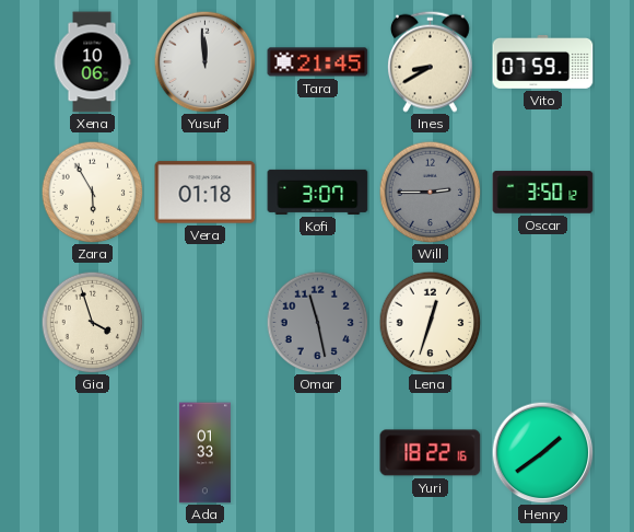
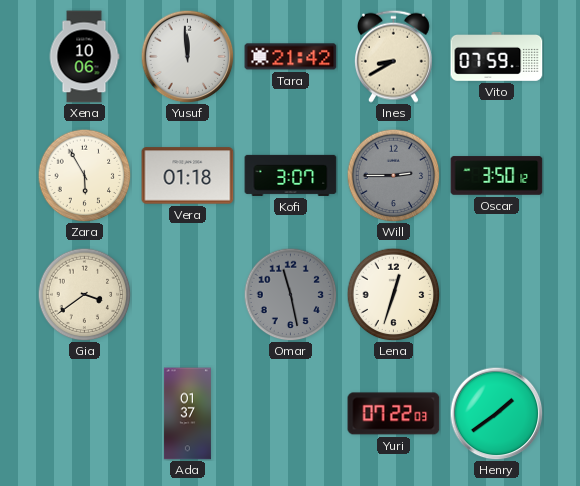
Tara: 21:45 -> 21:42
Gia: 3:57 -> 3:39
Ada: 01:33 -> 01:37
Yuri: 18:22 -> 07:22
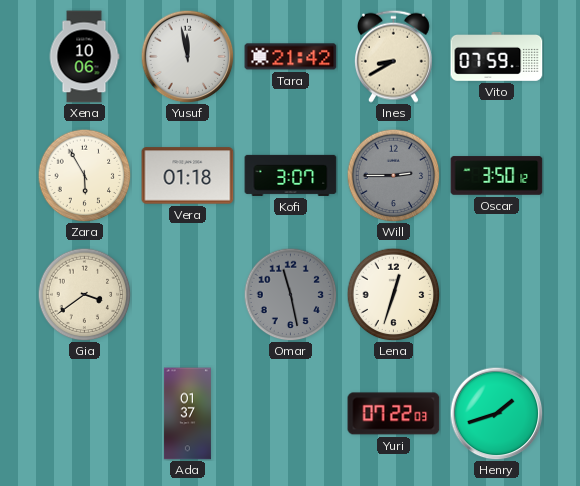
Yusuf: 11:59 -> 11:58
Henry: 1:39 -> 1:42
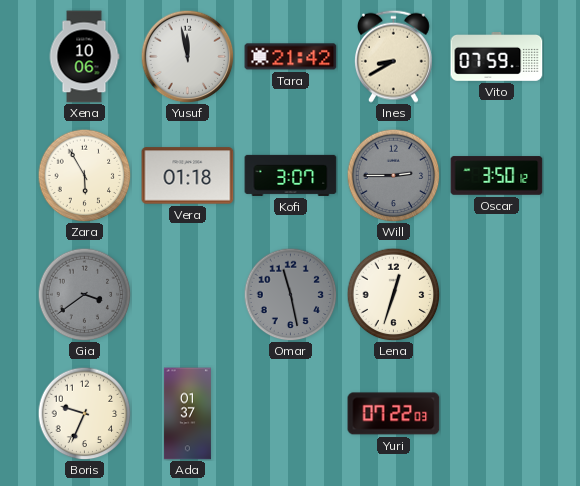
Gia dial: cream -> grey
Boris: none -> 9:34
Henry: 1:42 -> none
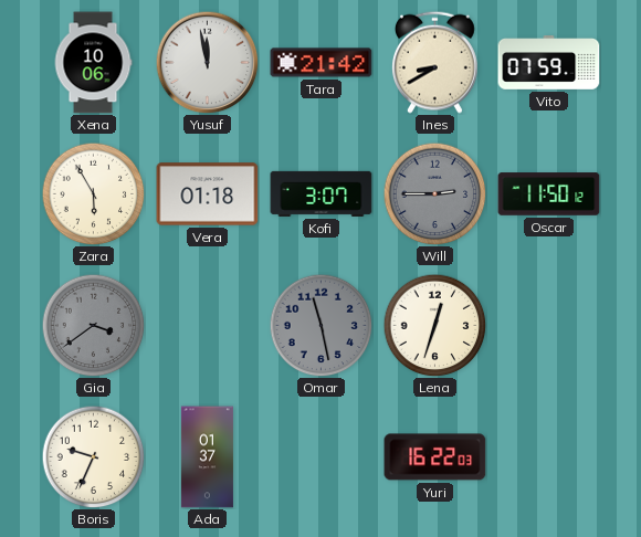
Oscar: 3:50 -> 11:50
Yuri: 07:22 -> 16:22
